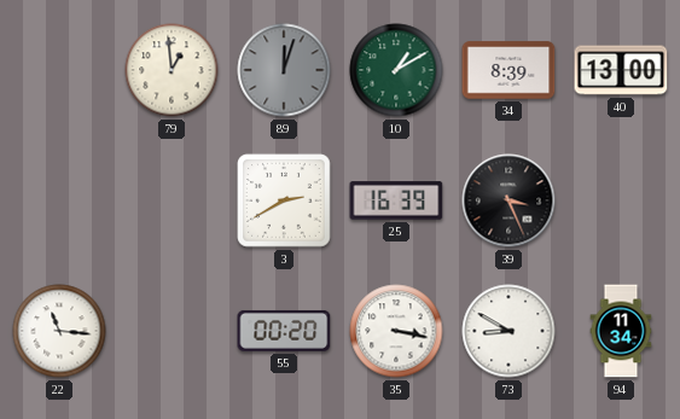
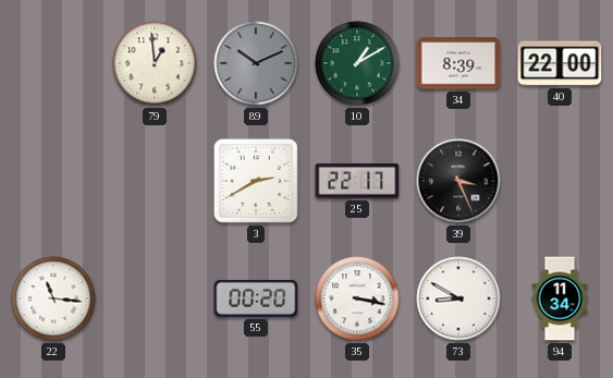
89: 12:03 -> 10:11
40: 13:00 -> 22:00
25: 16:39 -> 22:17
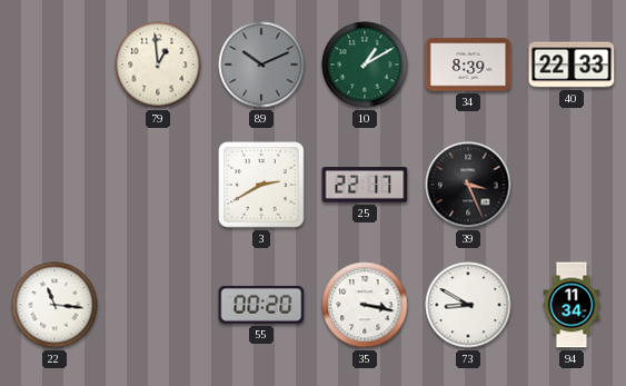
40: 22:00 -> 22:33
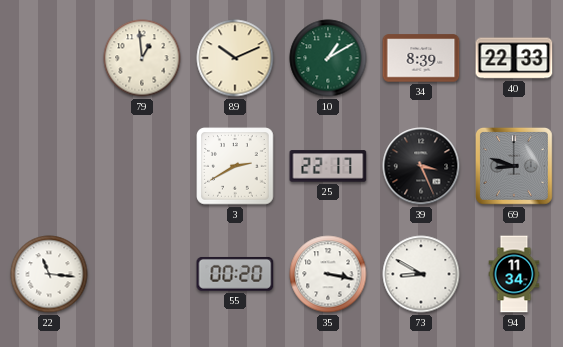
89 dial: grey -> cream
69: none -> 8:48
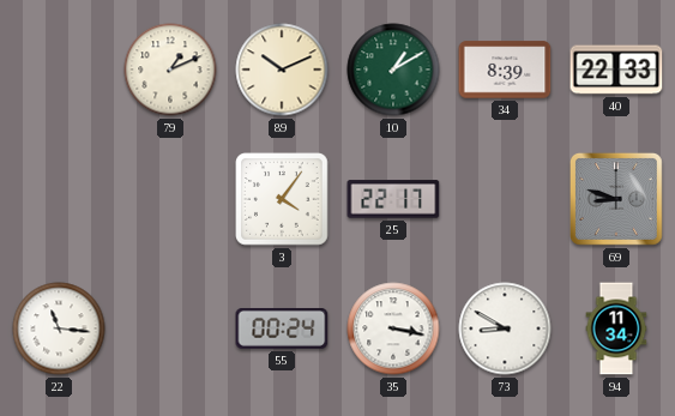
79: 12:59 -> 1:11
3: 2:40 -> 4:06
39: 3:26 -> none
55: 00:20 -> 00:24
